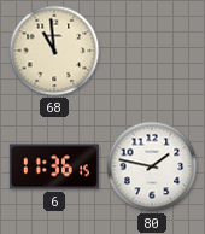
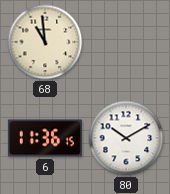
80: 1:47 -> 10:10
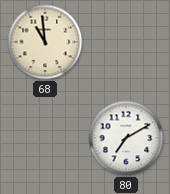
6: 11:36 -> none
80: 10:10 -> 7:10
